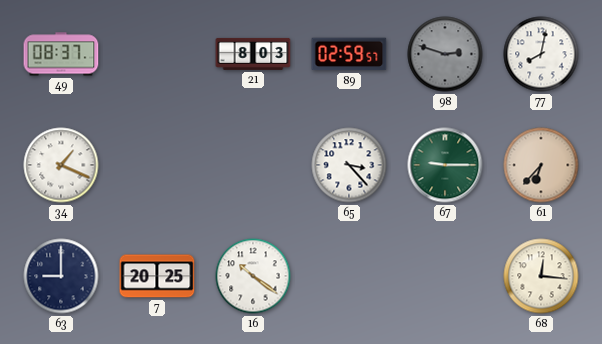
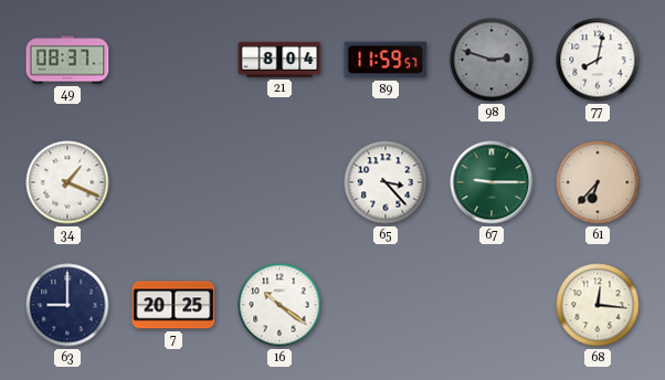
21: 8:03 -> 8:04
89: 02:59 -> 11:59
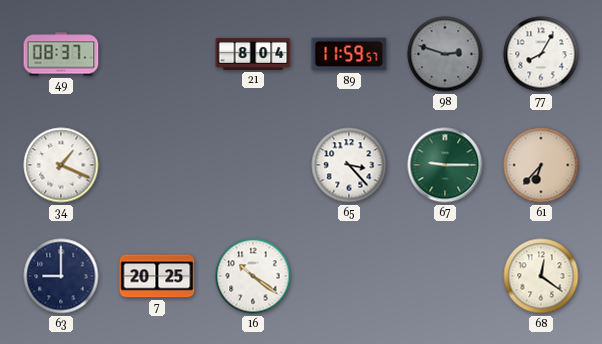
77: 8:02 -> 8:05
68: 12:16 -> 12:21
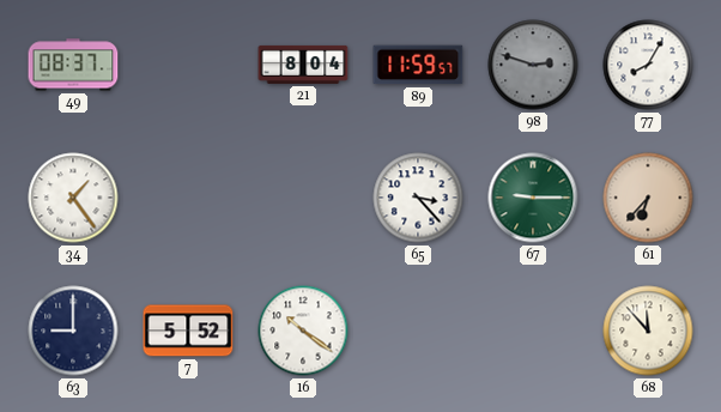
34: 1:19 -> 1:24
7: 20:25 -> 5:52
68: 12:21 -> 11:53
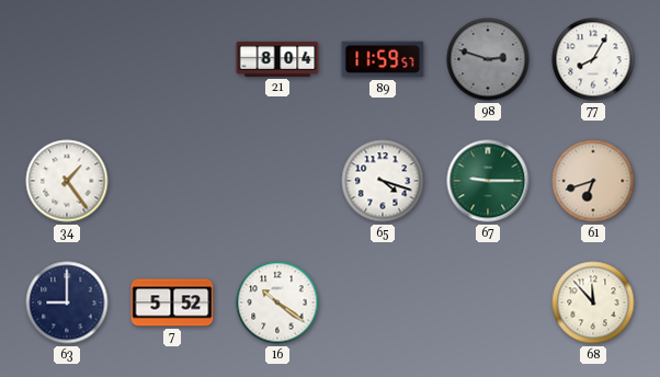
49: 08:37 -> none
65: 3:23 -> 4:18
61: 6:37 -> 6:42
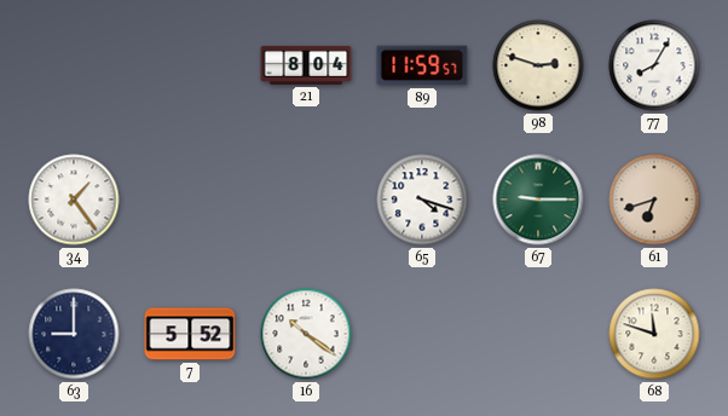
98 dial: grey -> cream
68: 11:53 -> 11:48
